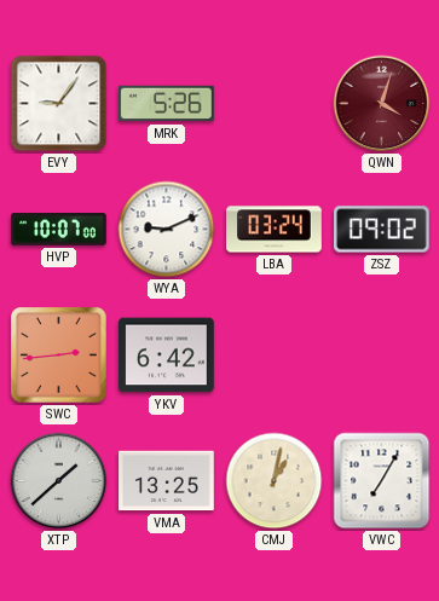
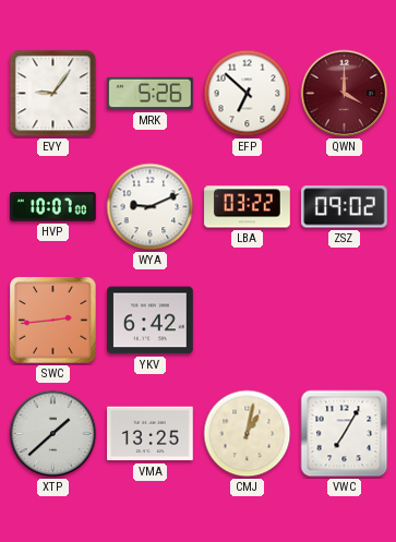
EFP: none -> 6:52
QWN: 4:03 -> 4:00
LBA: 03:24 -> 03:22
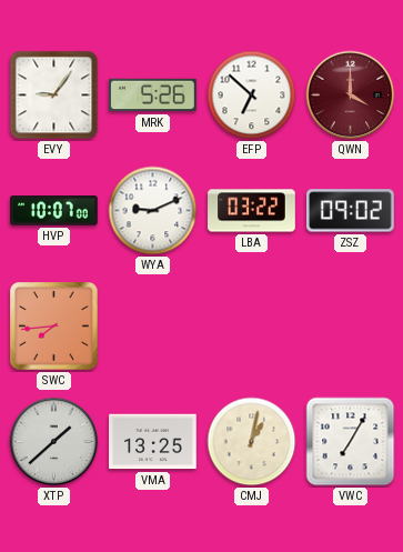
SWC: 2:44 -> 7:44
YKV: 6:42 -> none
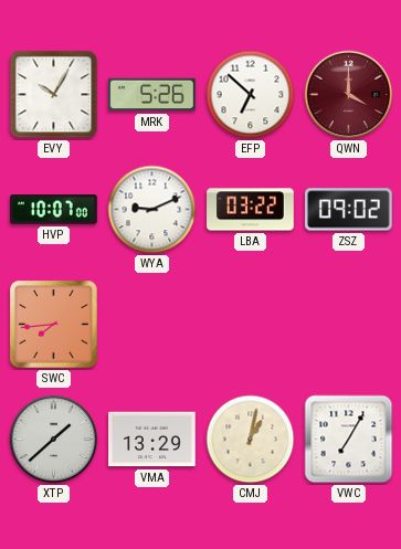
EVY: 9:06 -> 10:05
VMA: 13:25 -> 13:29
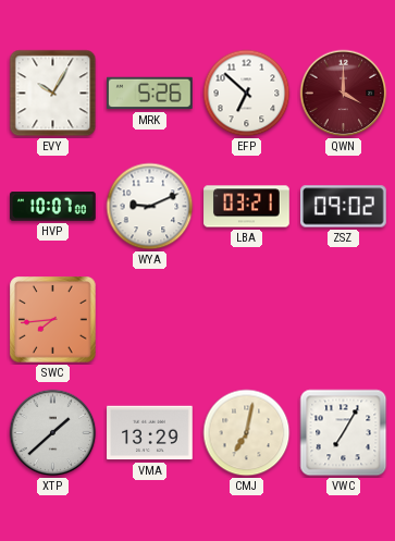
LBA: 03:22 -> 03:21
CMJ: 1:02 -> 7:02
